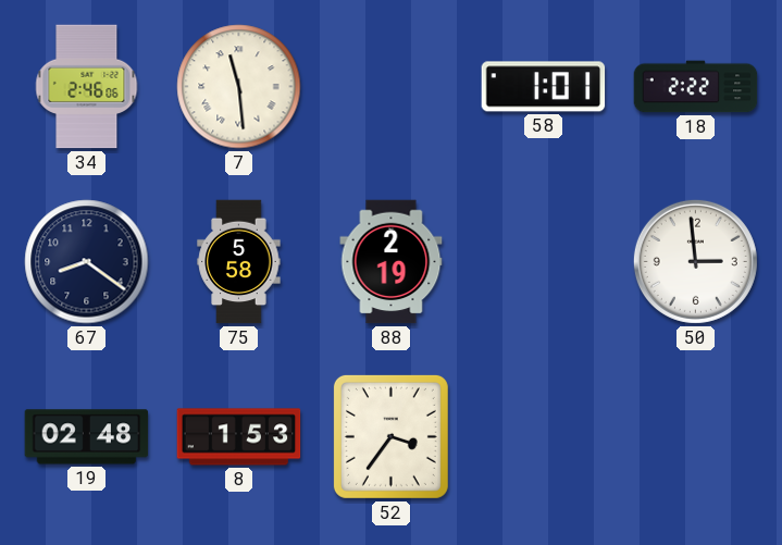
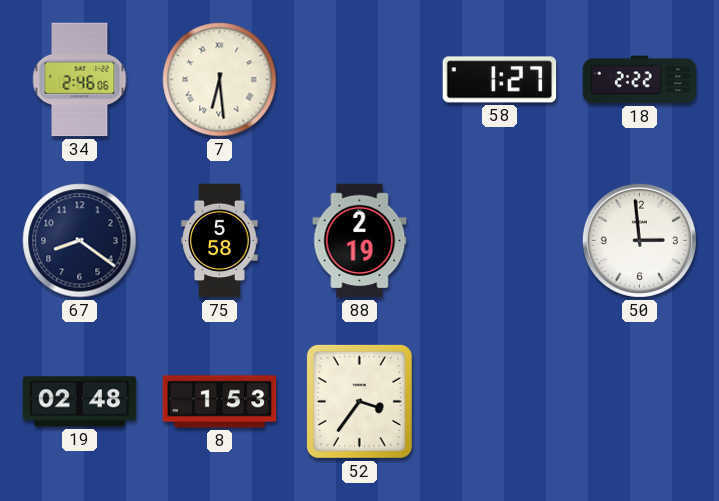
7: 11:29 -> 6:29
58: 1:01 -> 1:27
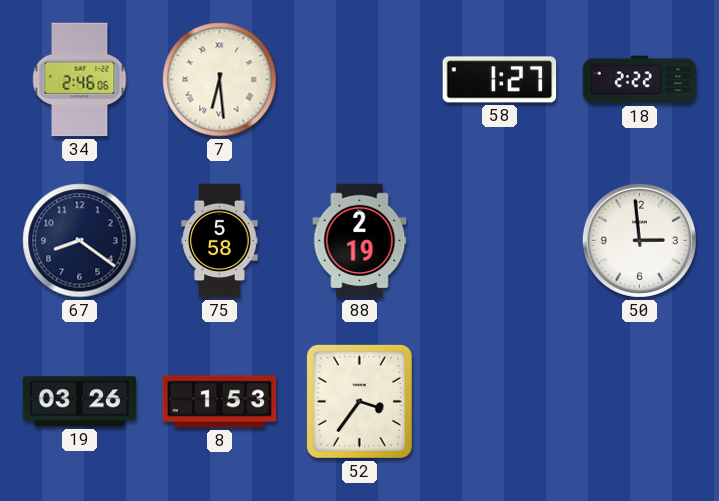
19: 02:48 -> 03:26
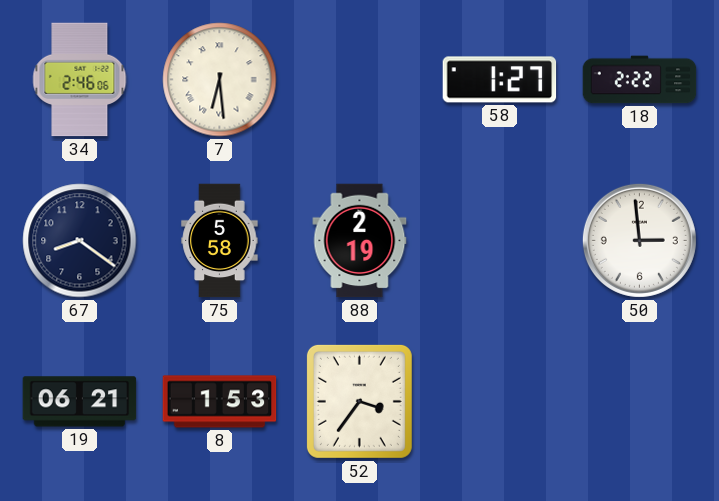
19: 03:26 -> 06:21
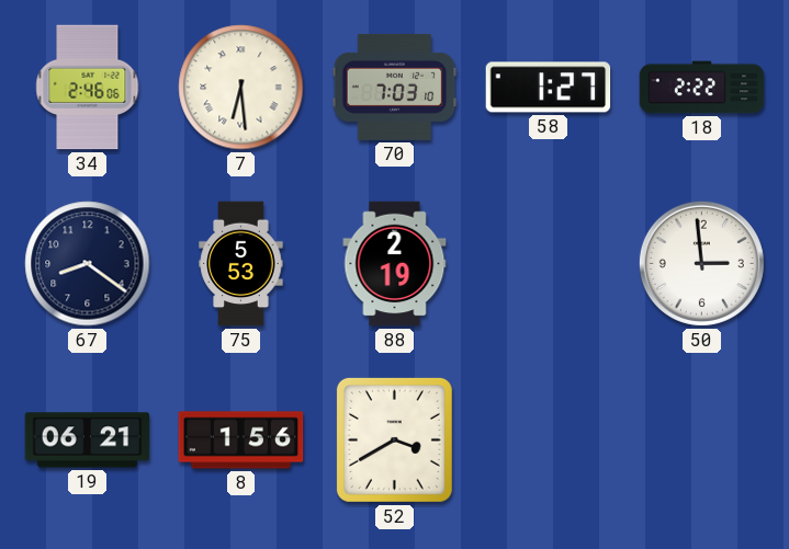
70: none -> 7:03
75: 5:58 -> 5:53
8: 1:53 -> 1:56
52: 3:36 -> 3:40
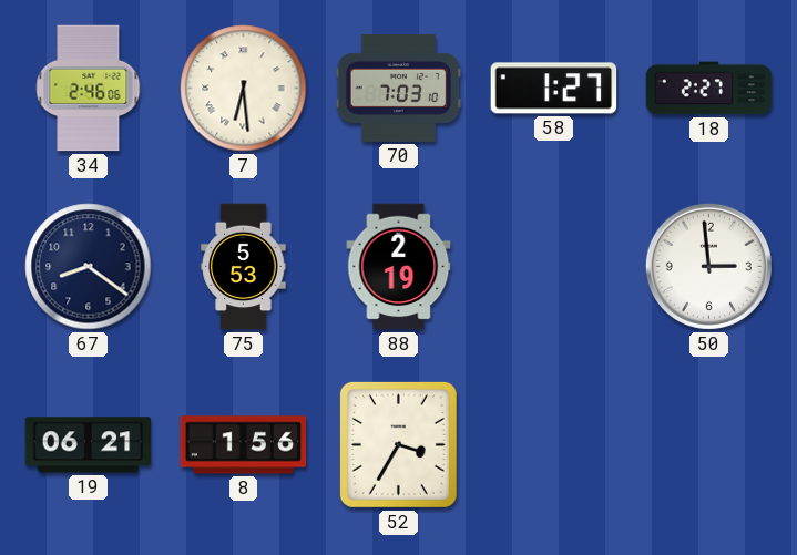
18: 2:22 -> 2:27
52: 3:40 -> 3:35
